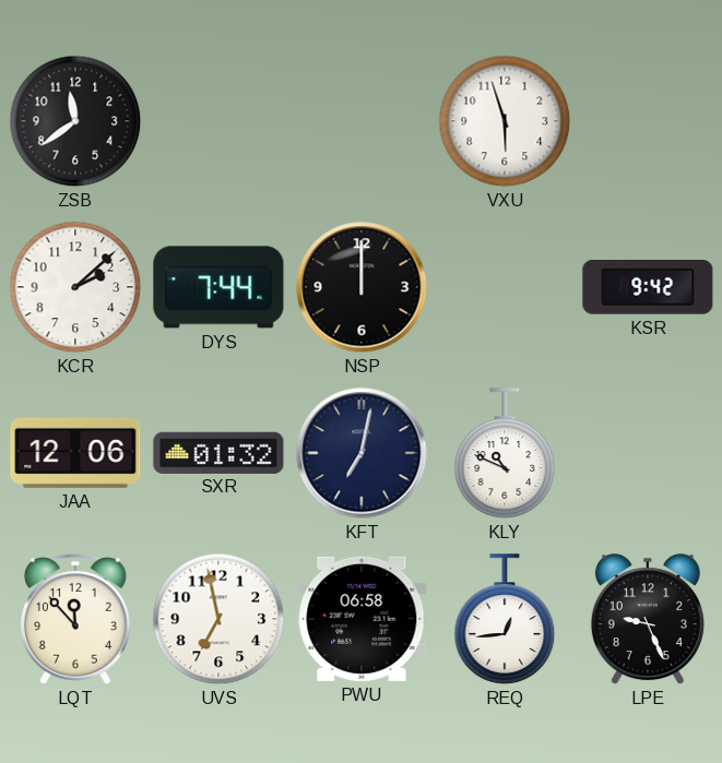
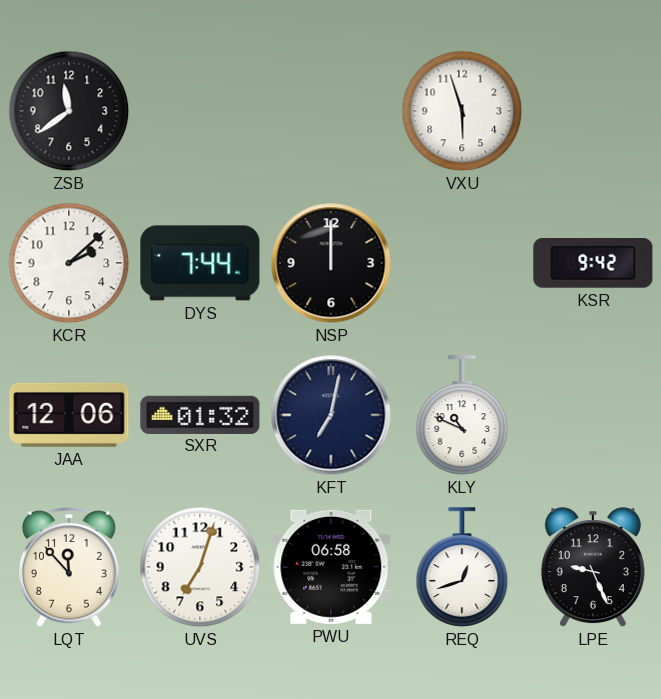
UVS: 6:58 -> 7:03
REQ: 12:44 -> 12:42
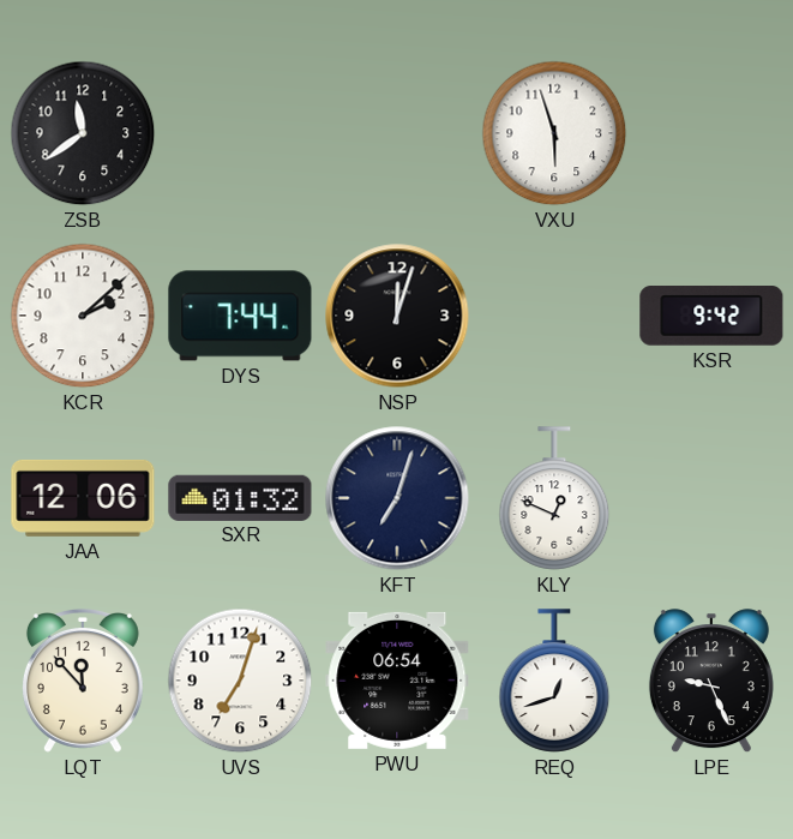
NSP: 12:00 -> 12:03
KFT: 7:02 -> 7:03
KLY: 10:49 -> 12:49
PWU: 06:58 -> 06:54
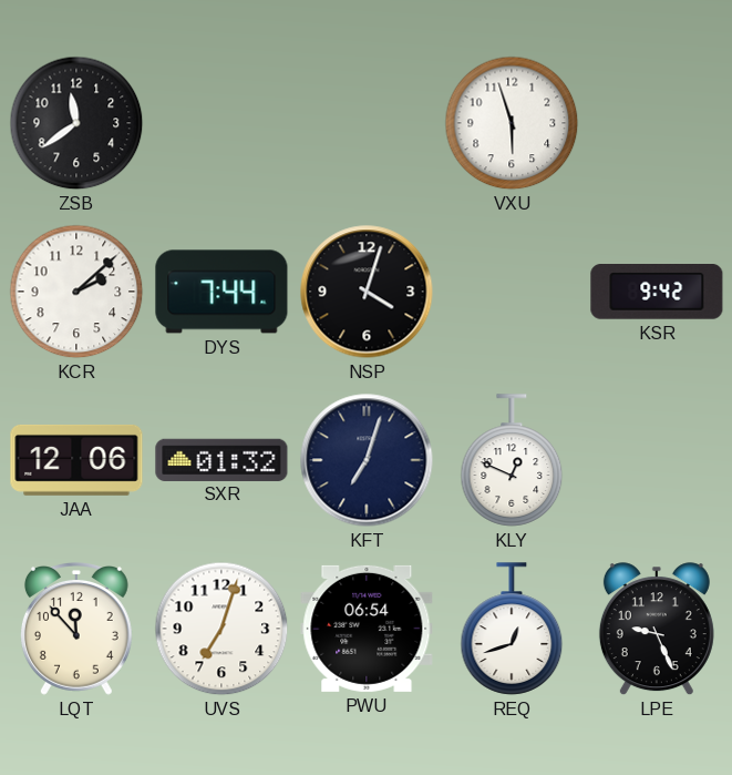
NSP: 12:03 -> 4:03
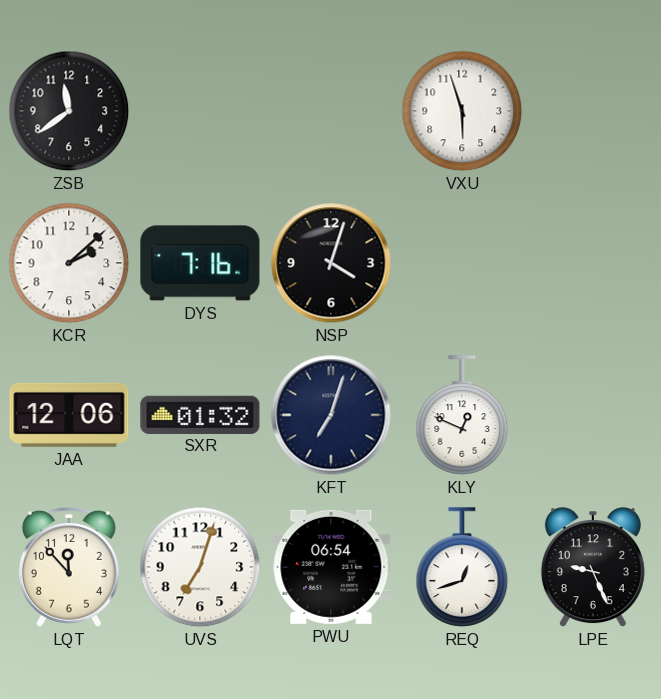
DYS: 7:44 -> 7:16
KSR: 9:42 -> none
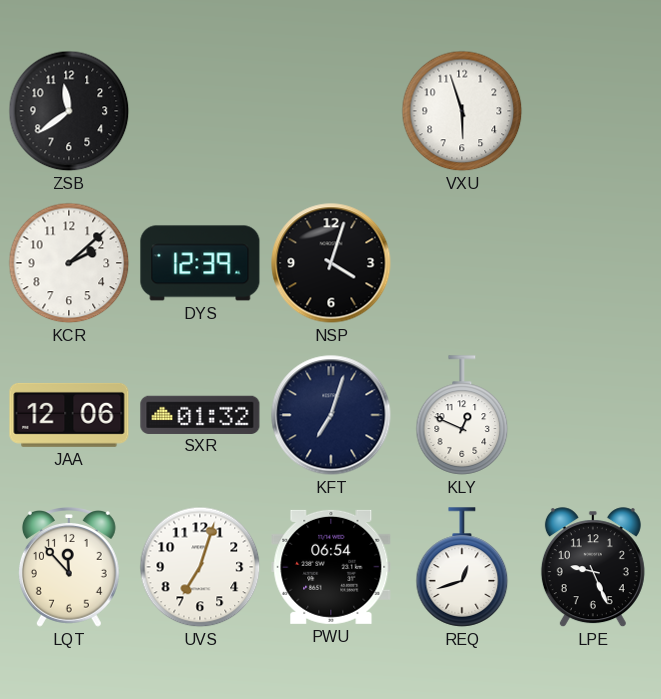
DYS: 7:16 -> 12:39
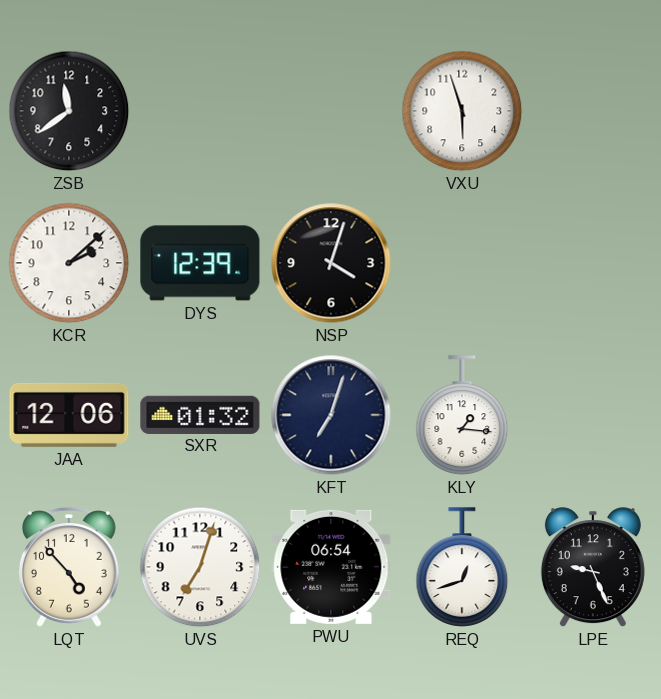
KLY: 12:49 -> 1:16
LQT: 11:53 -> 4:53
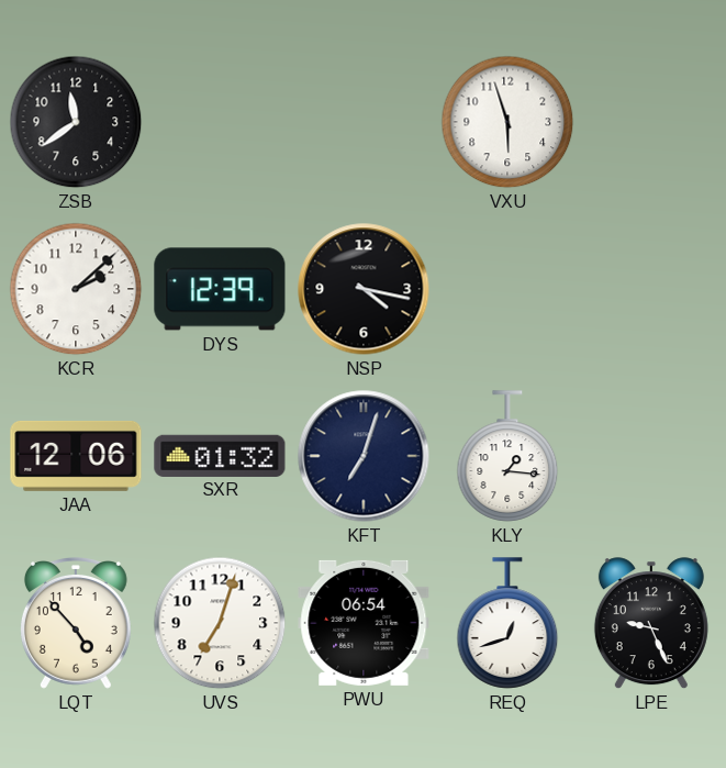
NSP: 4:03 -> 4:17
